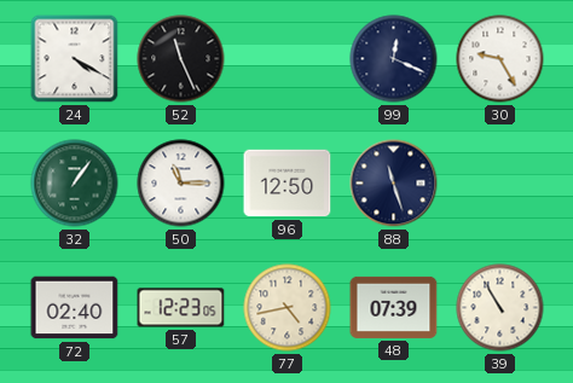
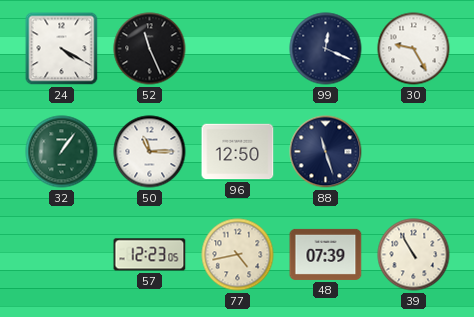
72: 02:40 -> none
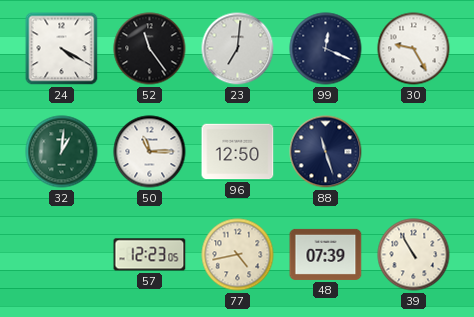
52: 11:26 -> 11:24
23: none -> 7:01
32: 1:06 -> 1:01
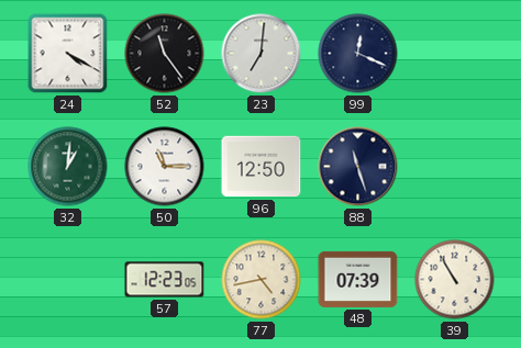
30: 9:25 -> none
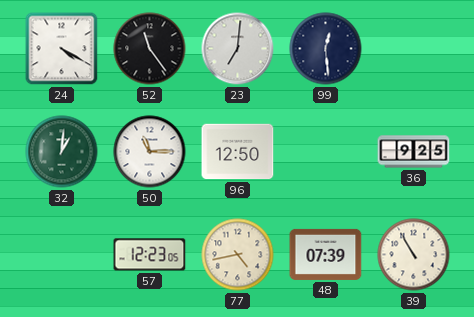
99: 12:19 -> 12:29
88: 11:27 -> none
36: none -> 9:25
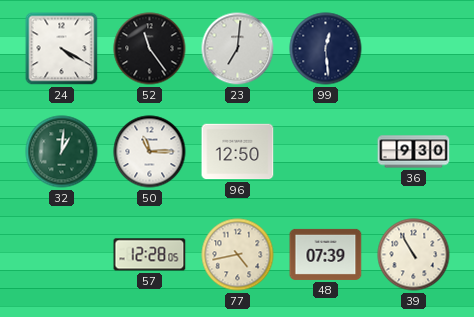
36: 9:25 -> 9:30
57: 12:23 -> 12:28
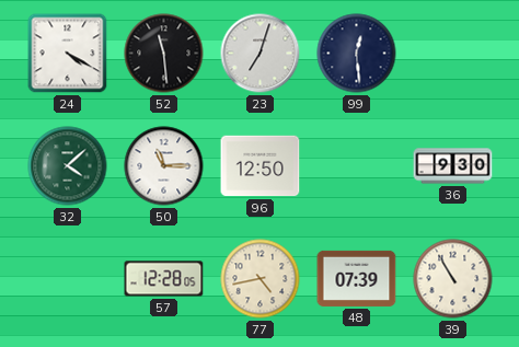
52: 11:24 -> 11:29
23: 7:01 -> 7:03
32: 1:01 -> 4:08
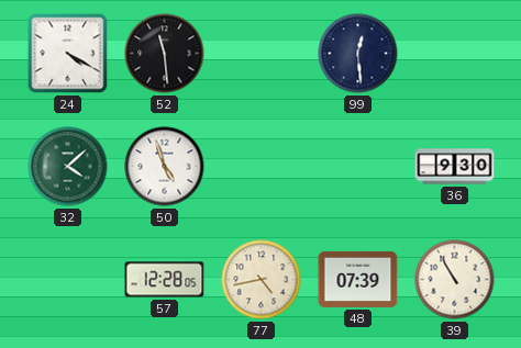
23: 7:03 -> none
50: 11:15 -> 4:57
96: 12:50 -> none
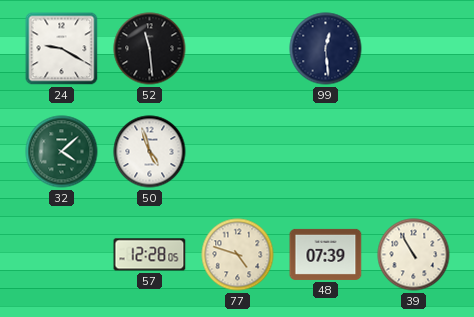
24: 4:20 -> 9:20
36: 9:30 -> none
77: 4:43 -> 4:48
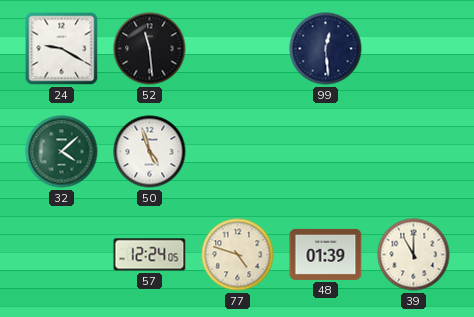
57: 12:28 -> 12:24
48: 07:39 -> 01:39
39: 10:55 -> 11:00
